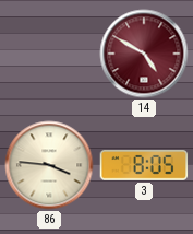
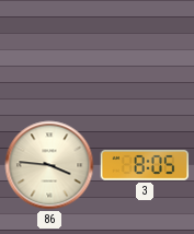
14: 4:50 -> none
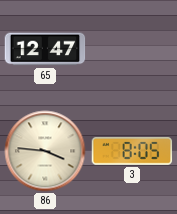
65: none -> 12:47
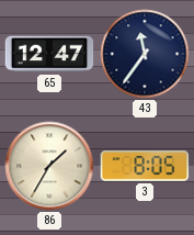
43: none -> 11:36
86: 3:46 -> 1:35
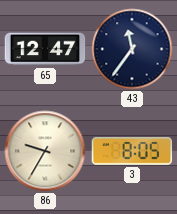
86: 1:35 -> 9:35
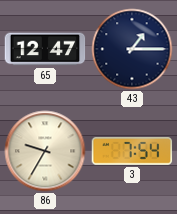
43: 11:36 -> 1:15
3: 8:05 -> 7:54
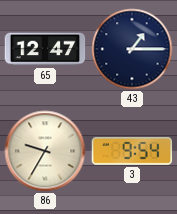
3: 7:54 -> 9:54
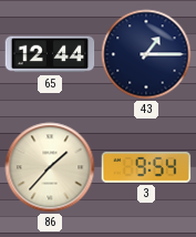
65: 12:47 -> 12:44
86: 9:35 -> 1:37
